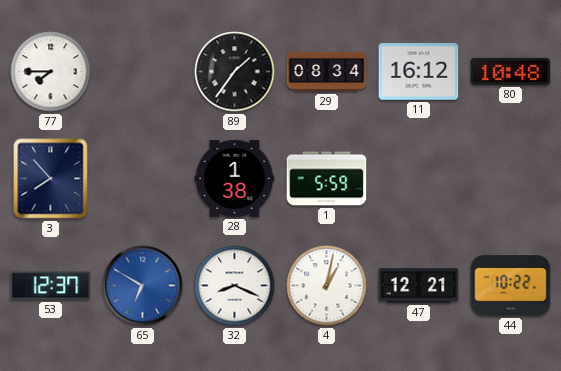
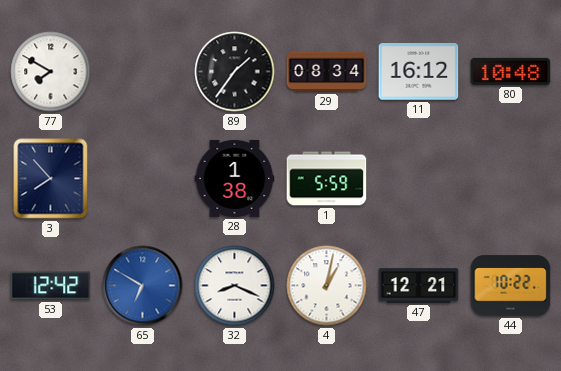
77: 7:45 -> 7:50
53: 12:37 -> 12:42
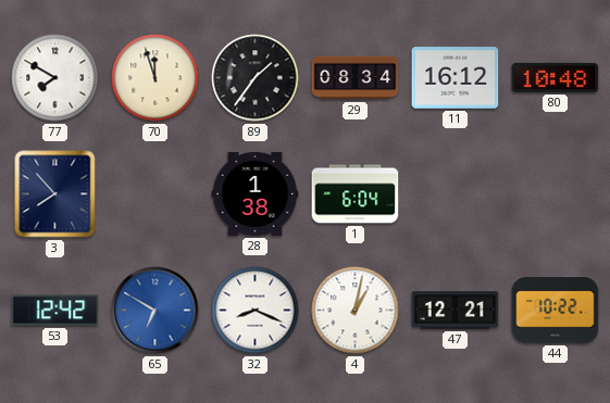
70: none -> 11:57
1: 5:59 -> 6:04
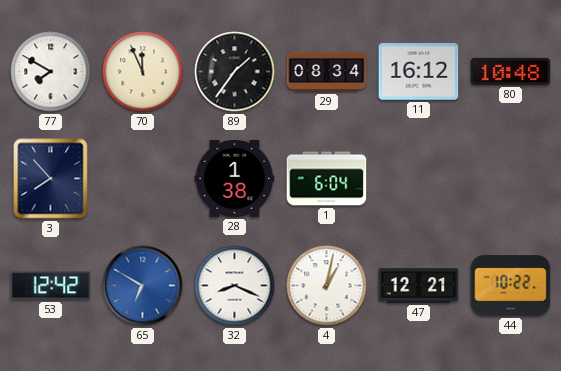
70: 11:57 -> 11:56
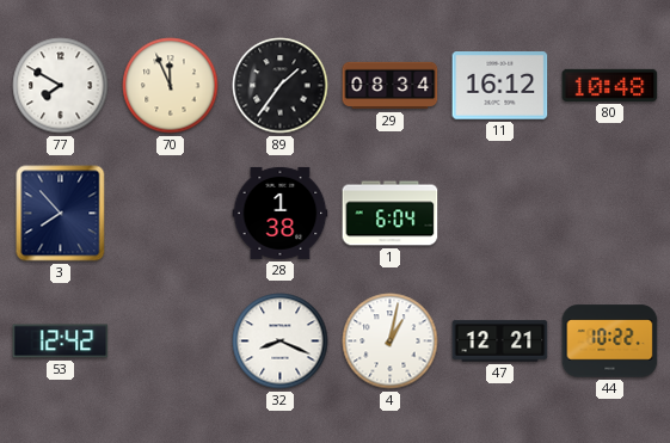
65: 6:50 -> none
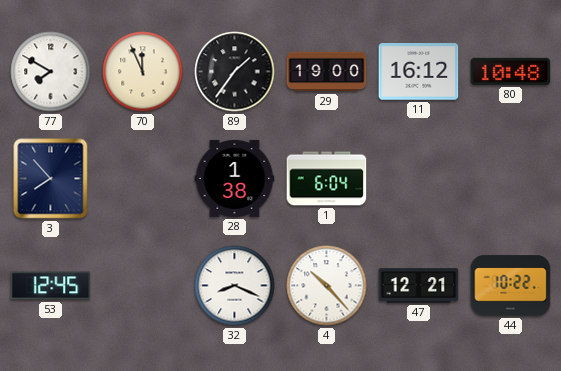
29: 08:34 -> 19:00
53: 12:42 -> 12:45
4: 1:02 -> 10:23
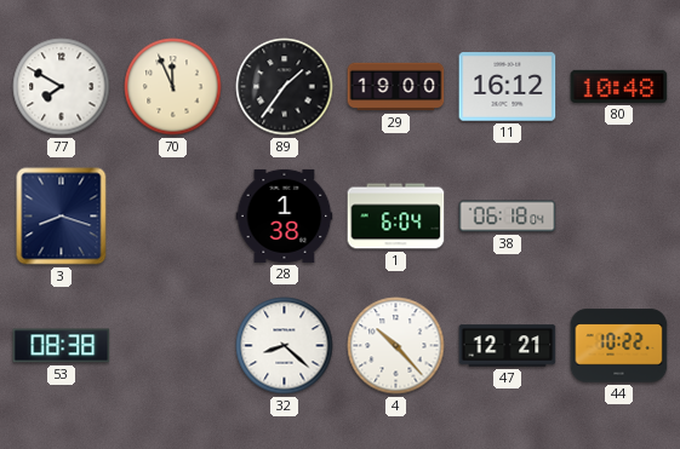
3: 7:53 -> 8:18
38: none -> 06:18
53: 12:45 -> 08:38
32: 8:19 -> 8:22
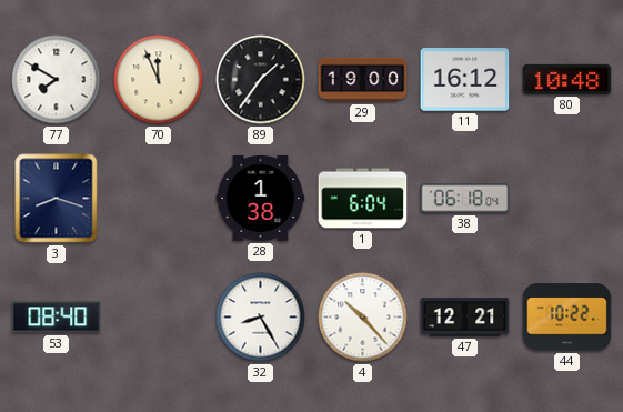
53: 08:38 -> 08:40
32: 8:22 -> 8:25
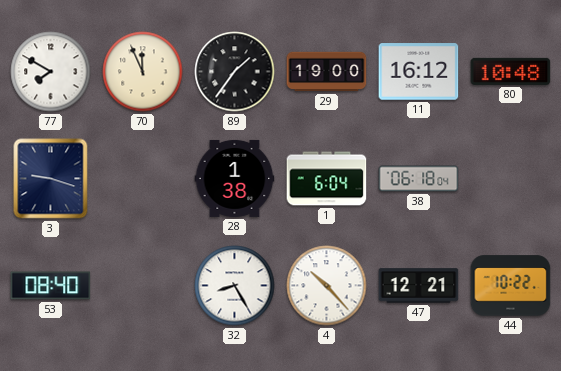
3: 8:18 -> 9:18
